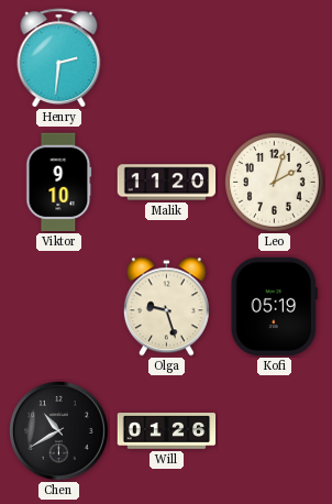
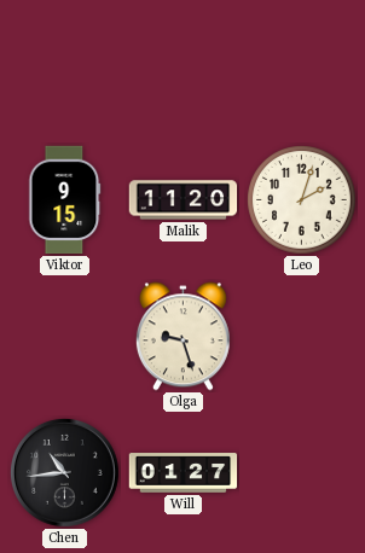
Henry: 2:31 -> none
Viktor: 9:10 -> 9:15
Kofi: 05:19 -> none
Chen: 10:40 -> 10:44
Will: 01:26 -> 01:27
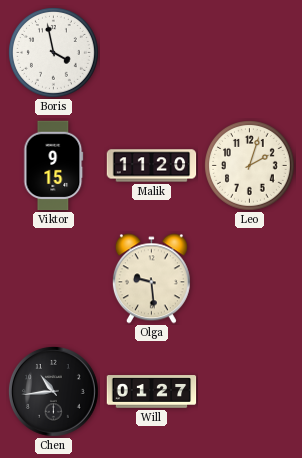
Boris: none -> 3:58
Olga: 9:27 -> 9:29
